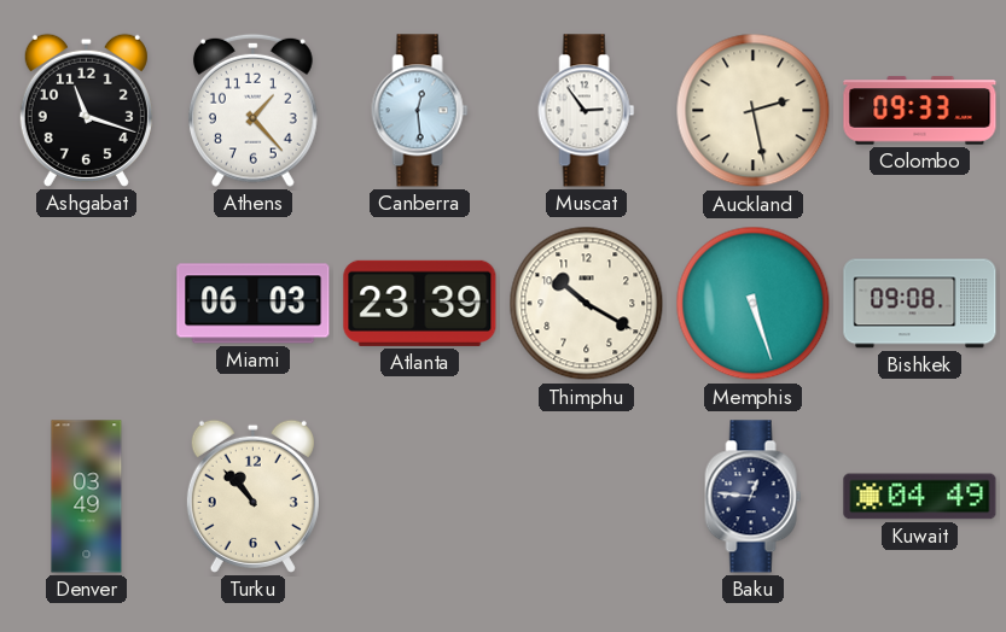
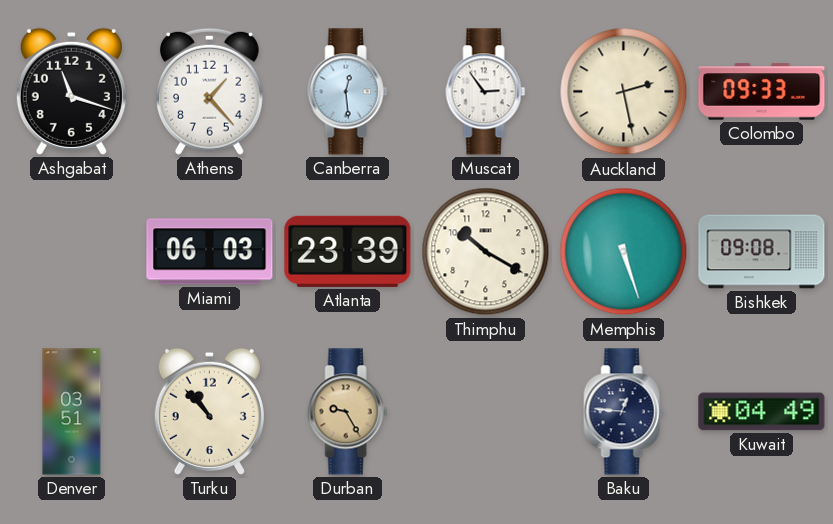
Denver: 03:49 -> 03:51
Durban: none -> 9:25
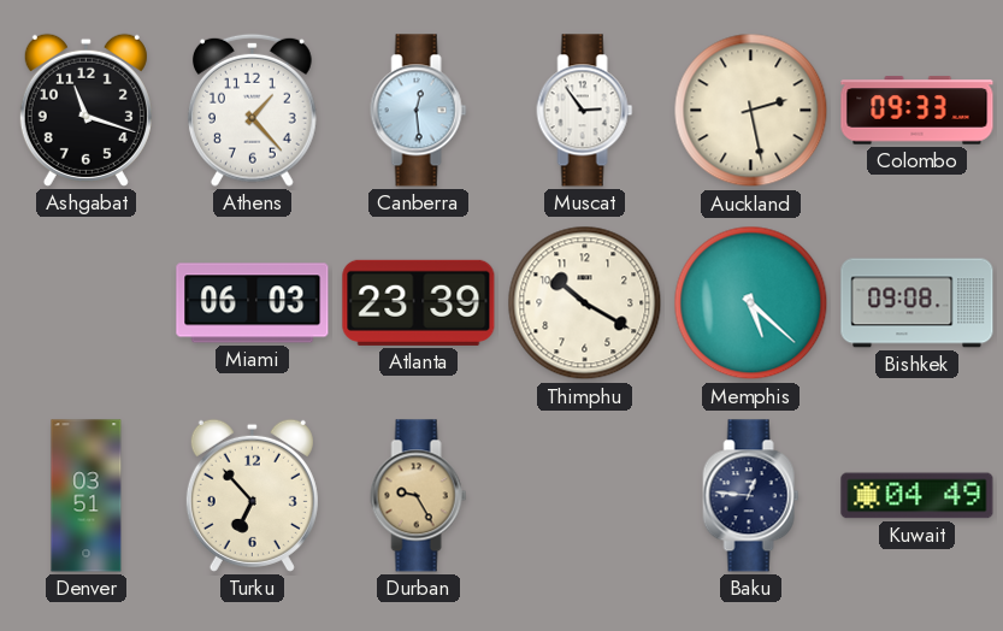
Memphis: 5:27 -> 5:22
Turku: 10:53 -> 6:53
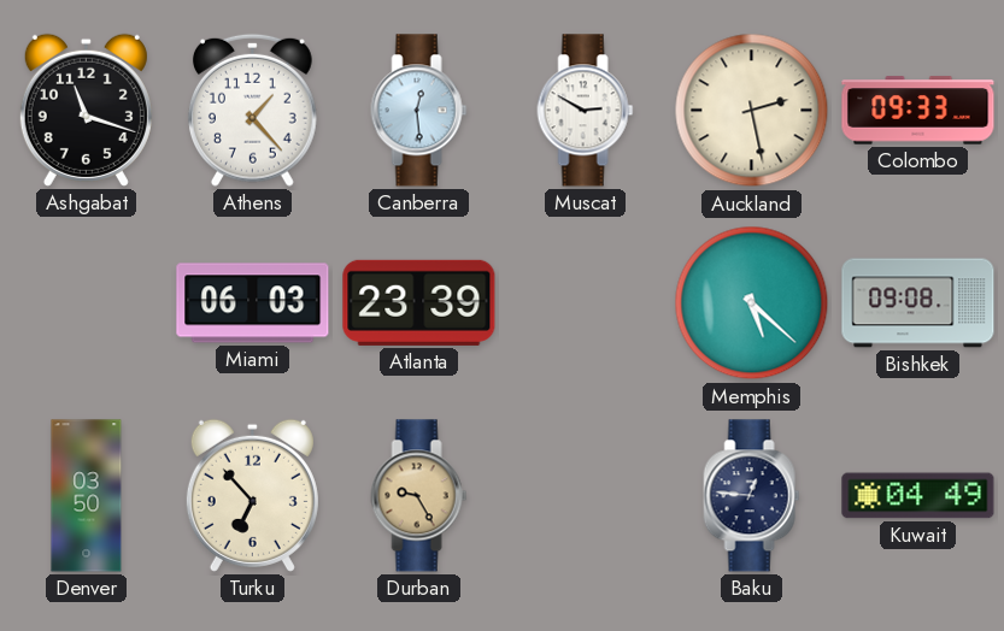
Muscat: 2:54 -> 2:50
Thimphu: 10:20 -> none
Denver: 03:51 -> 03:50
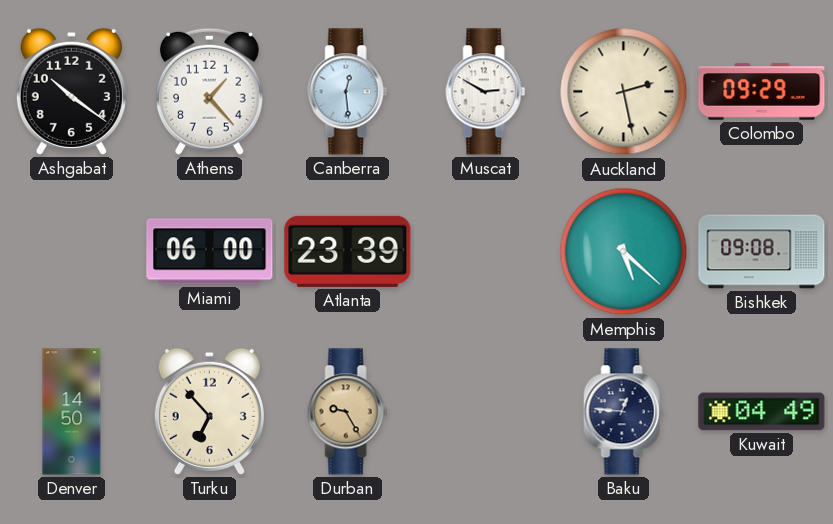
Ashgabat: 11:18 -> 10:21
Colombo: 09:33 -> 09:29
Miami: 06:03 -> 06:00
Denver: 03:50 -> 14:50
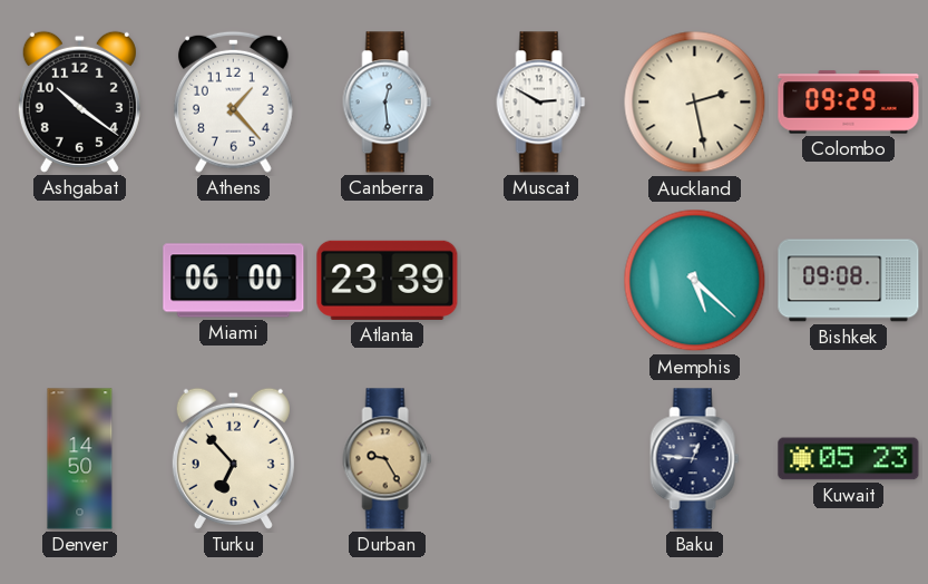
Kuwait: 04:49 -> 05:23
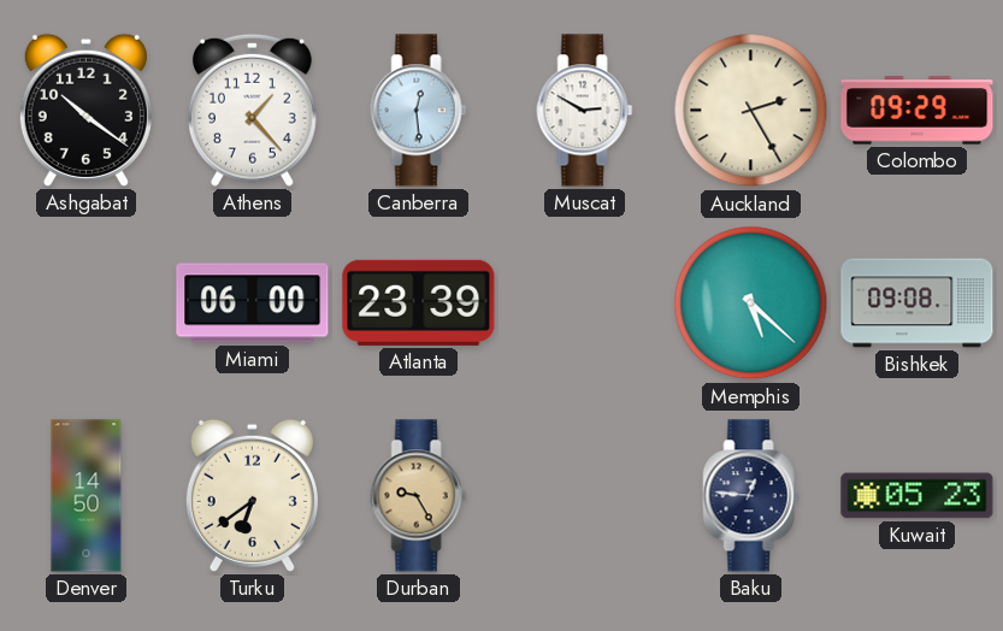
Auckland: 2:28 -> 2:25
Turku: 6:53 -> 6:39
